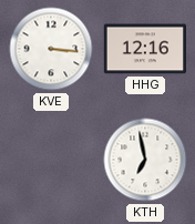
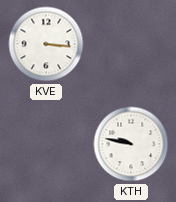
HHG: 12:16 -> none
KTH: 6:58 -> 9:47
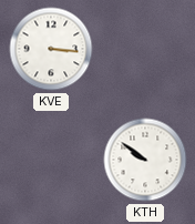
KTH: 9:47 -> 9:51
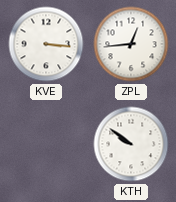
ZPL: none -> 12:44
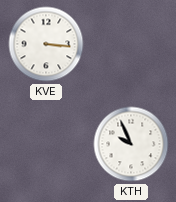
ZPL: 12:44 -> none
KTH: 9:51 -> 9:56
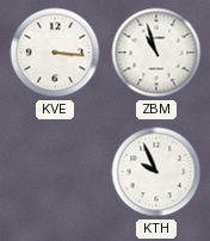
ZBM: none -> 10:57
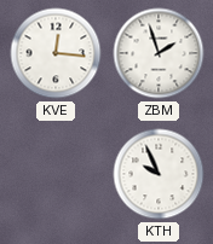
KVE: 3:16 -> 12:16
ZBM: 10:57 -> 1:57
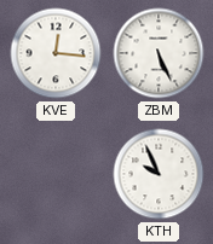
ZBM: 1:57 -> 5:26
